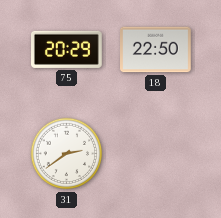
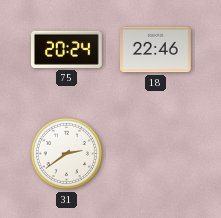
75: 20:29 -> 20:24
18: 22:50 -> 22:46
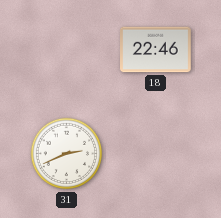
75: 20:24 -> none
31: 2:39 -> 2:41
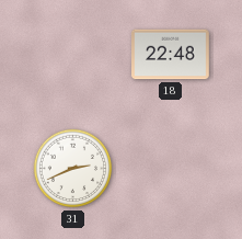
18: 22:46 -> 22:48
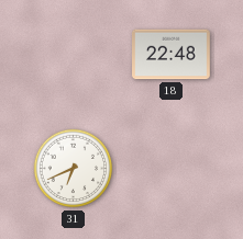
31: 2:41 -> 6:41
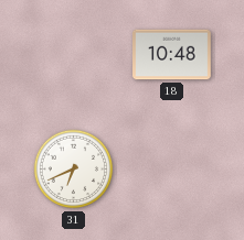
18: 22:48 -> 10:48
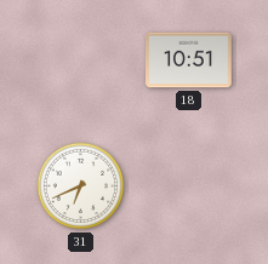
18: 10:48 -> 10:51
